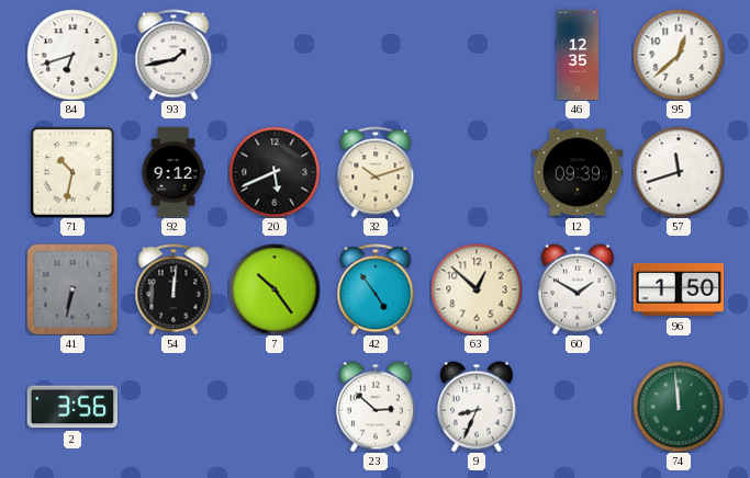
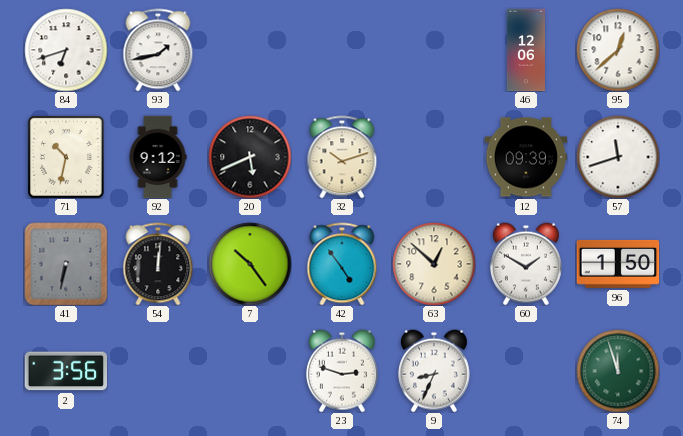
46: 12:35 -> 12:06
23: 2:52 -> 2:48
74: 11:59 -> 11:57
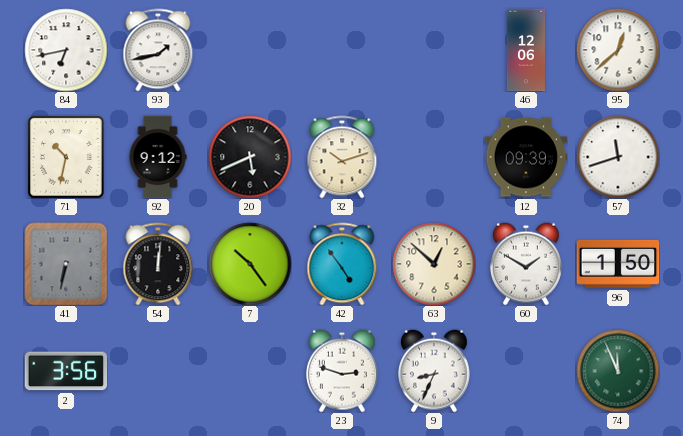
84: 6:42 -> 6:43
74: 11:57 -> 11:56
